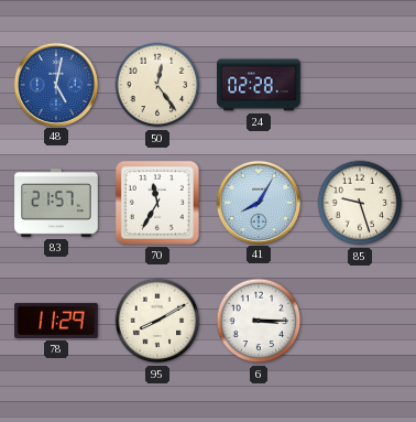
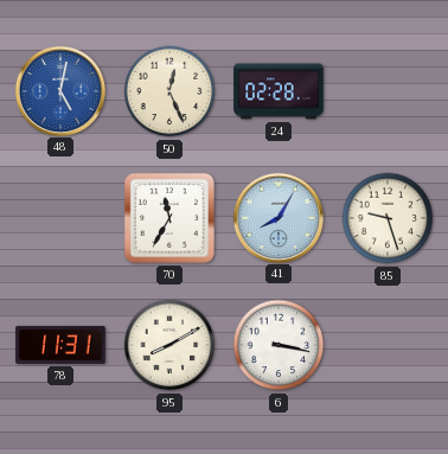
50: 12:24 -> 12:26
83: 21:57 -> none
78: 11:29 -> 11:31
6: 3:15 -> 3:17
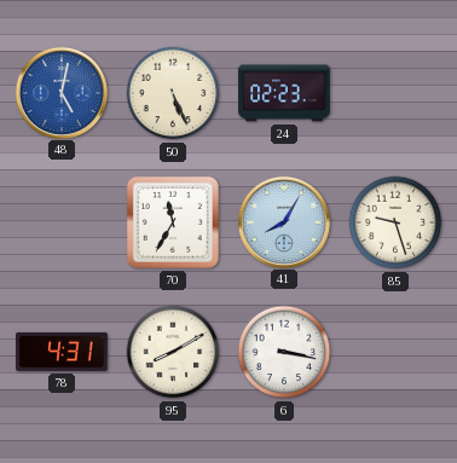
50: 12:26 -> 5:26
24: 02:28 -> 02:23
78: 11:31 -> 4:31
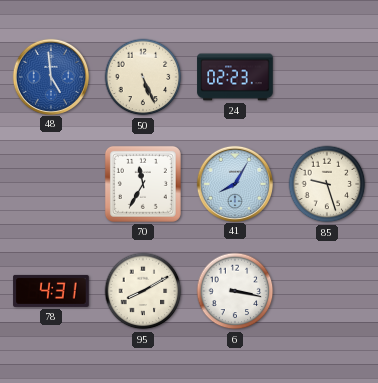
48: 5:02 -> 4:59
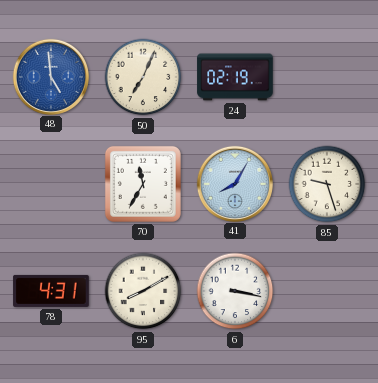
50: 5:26 -> 7:04
24: 02:23 -> 02:19
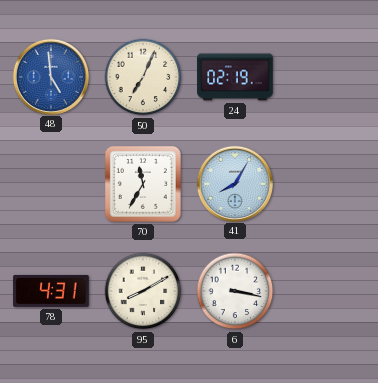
85: 9:27 -> none
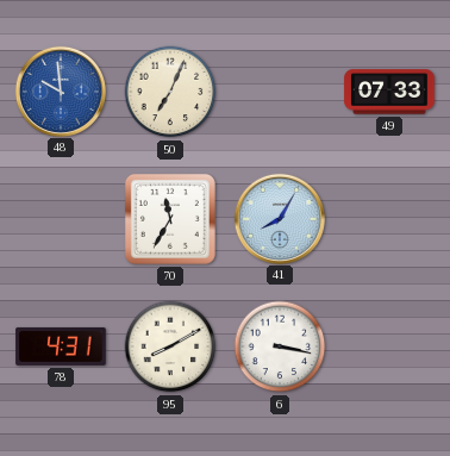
48: 4:59 -> 9:59
24: 02:19 -> none
49: none -> 07:33
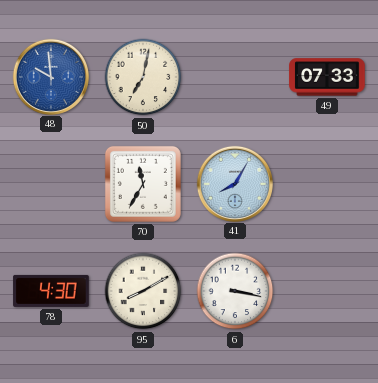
50: 7:04 -> 7:02
78: 4:31 -> 4:30
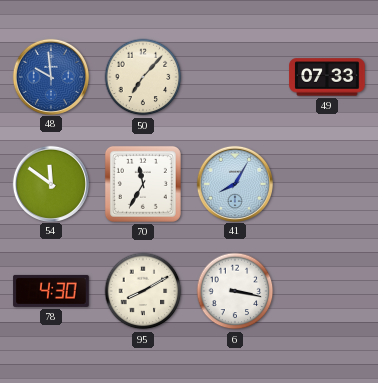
50: 7:02 -> 7:07
54: none -> 11:51
